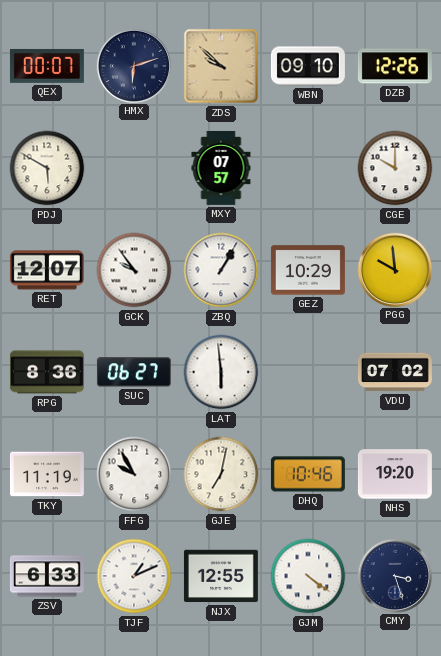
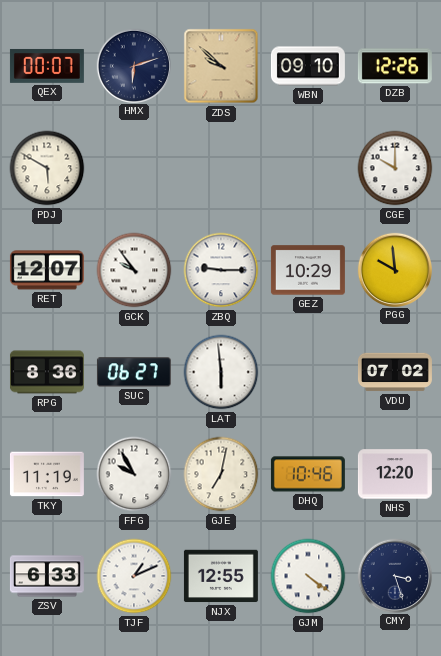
MXY: 07:57 -> none
ZBQ: 1:05 -> 9:15
NHS: 19:20 -> 12:20
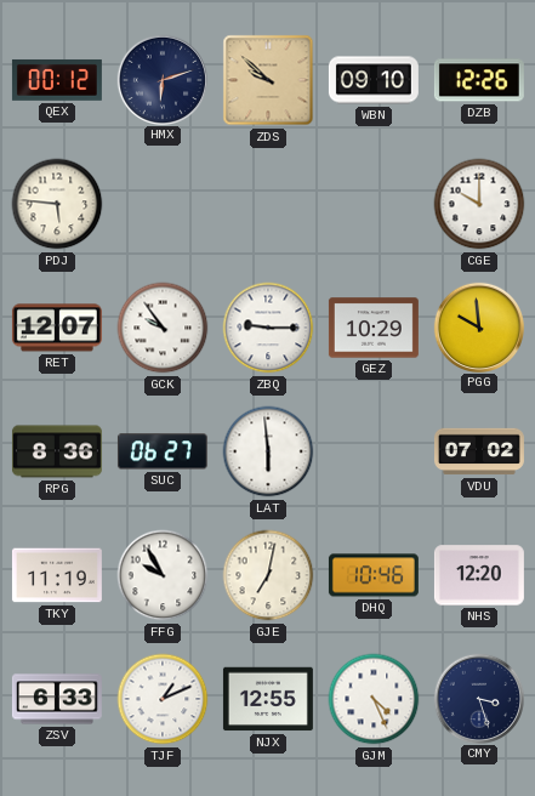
QEX: 00:07 -> 00:12
PDJ: 5:50 -> 5:46
GJM: 4:21 -> 4:26
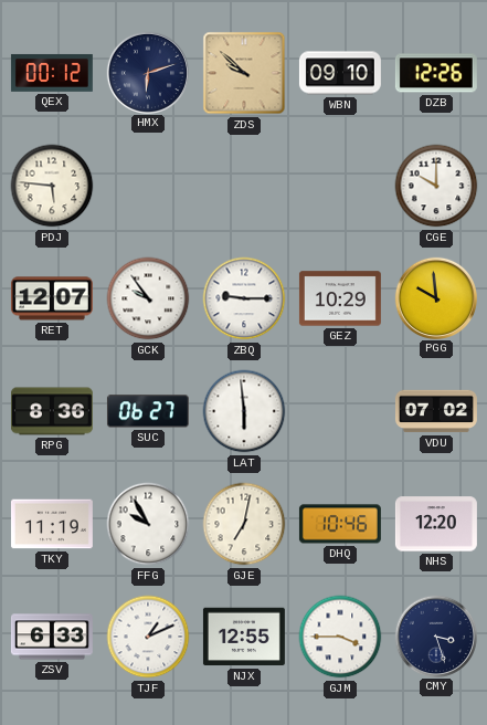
GJM: 4:26 -> 3:45
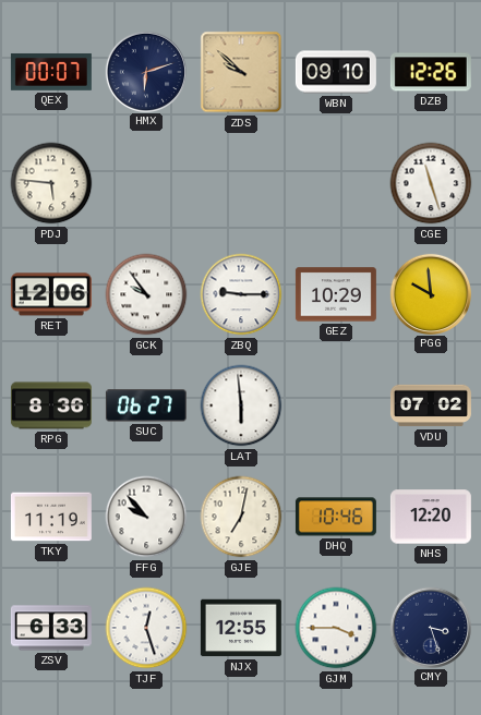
QEX: 00:12 -> 00:07
CGE: 10:00 -> 11:27
RET: 12:07 -> 12:06
FFG: 9:55 -> 9:53
TJF: 1:11 -> 12:27
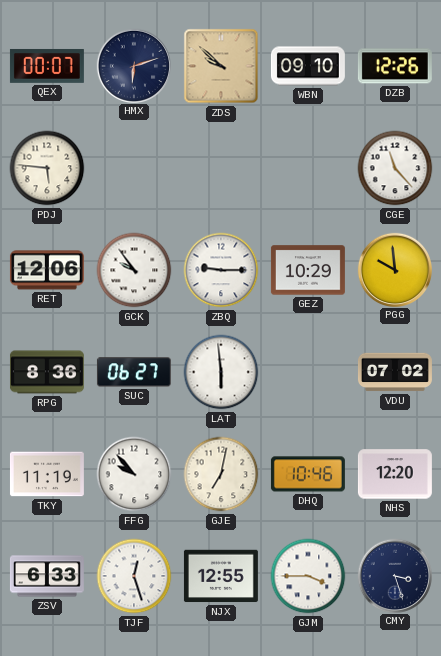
CGE: 11:27 -> 11:23
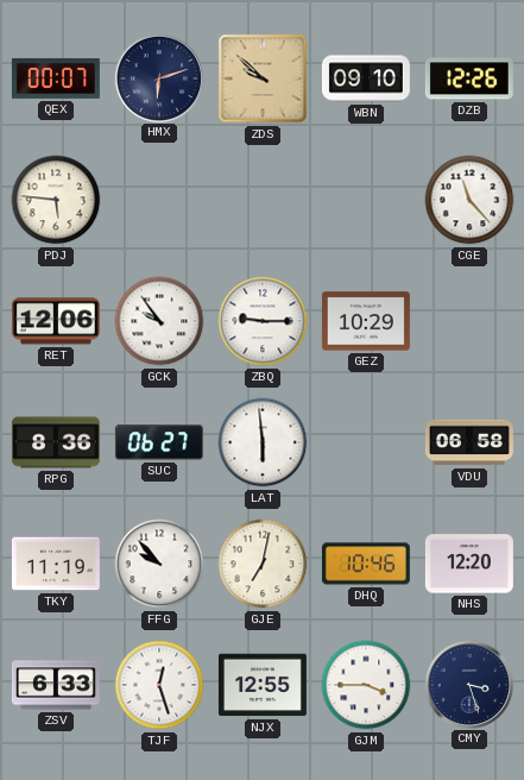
PGG: 9:59 -> none
VDU: 07:02 -> 06:58
